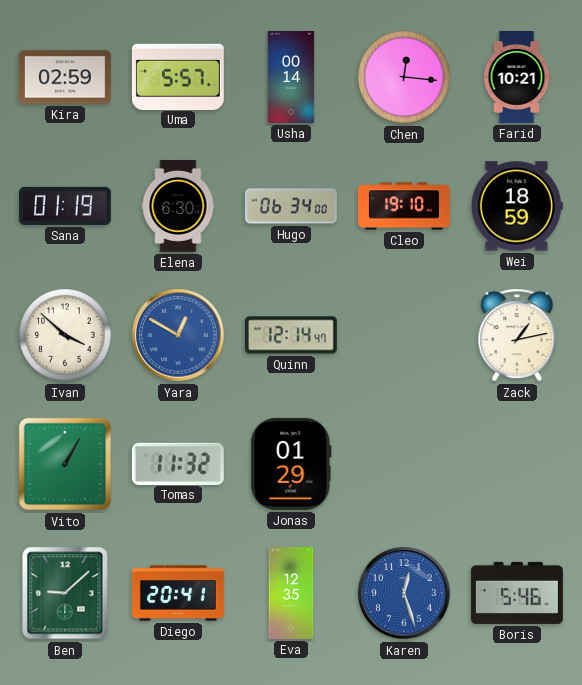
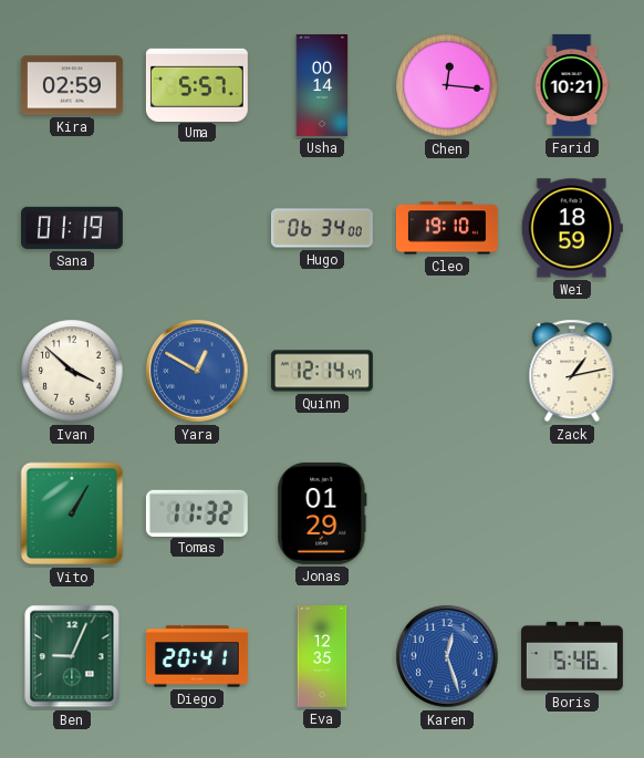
Elena: 6:30 -> none
Ben: 9:08 -> 9:04
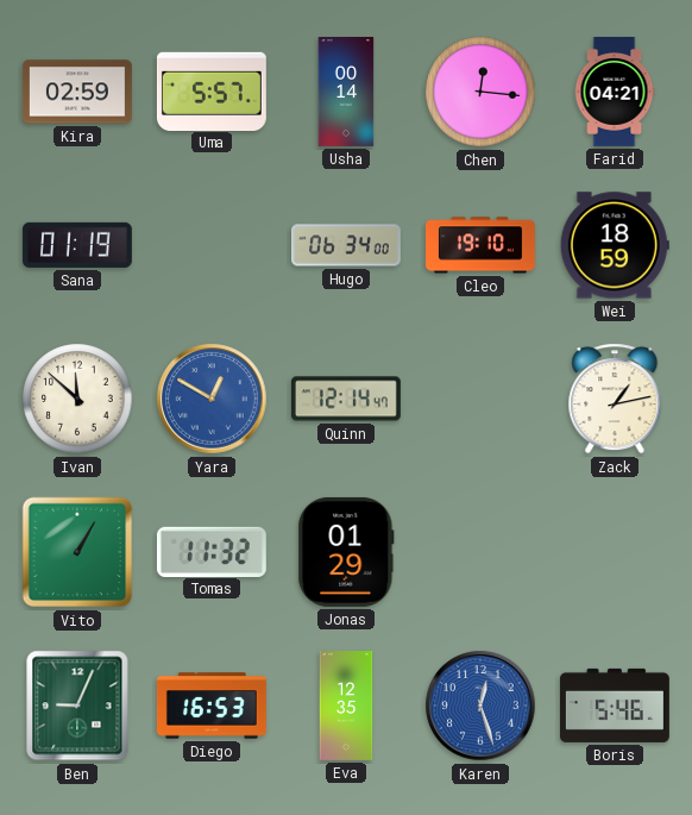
Farid: 10:21 -> 04:21
Ivan: 3:52 -> 11:52
Diego: 20:41 -> 16:53
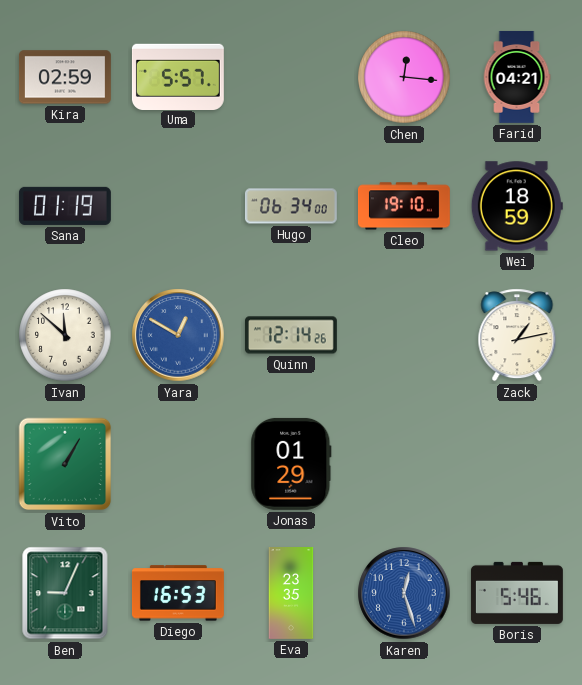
Usha: 00:14 -> none
Quinn: 12:14:47 -> 12:14:26
Tomas: 11:32 -> none
Eva: 12:35 -> 23:35
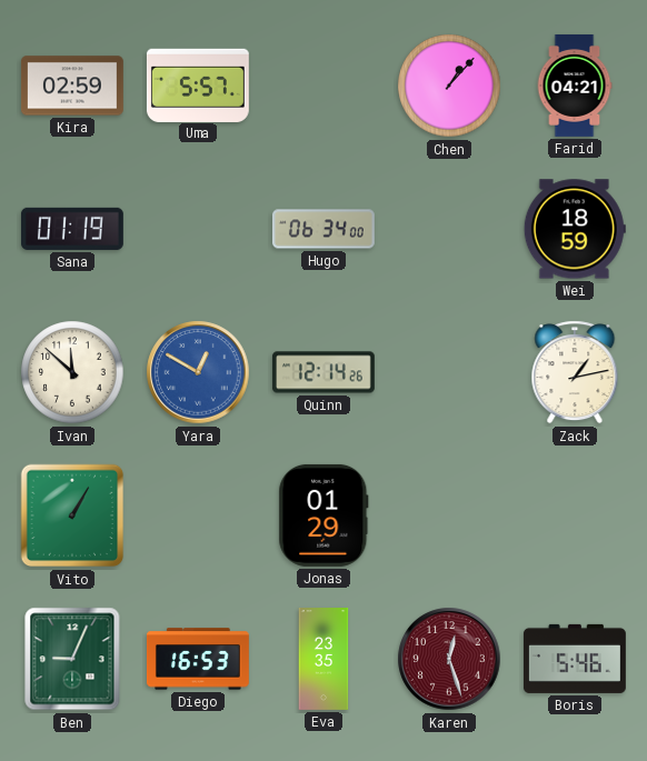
Chen: 12:16 -> 1:07
Cleo: 19:10 -> none
Karen dial: blue -> burgundy
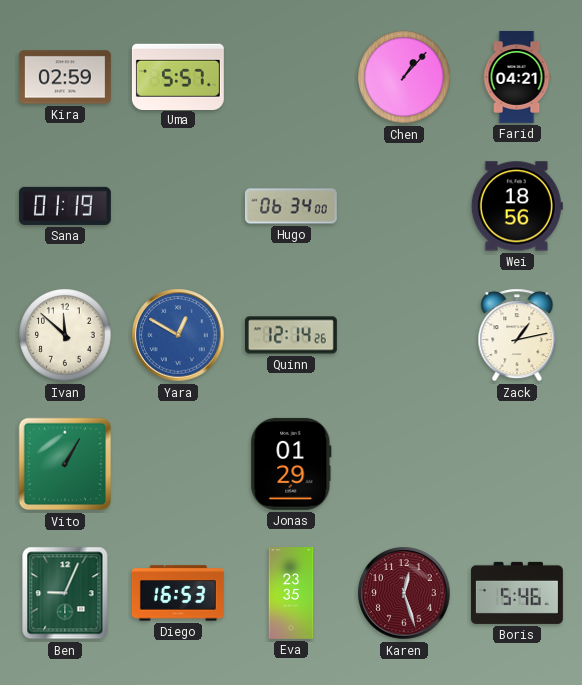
Wei: 18:59 -> 18:56
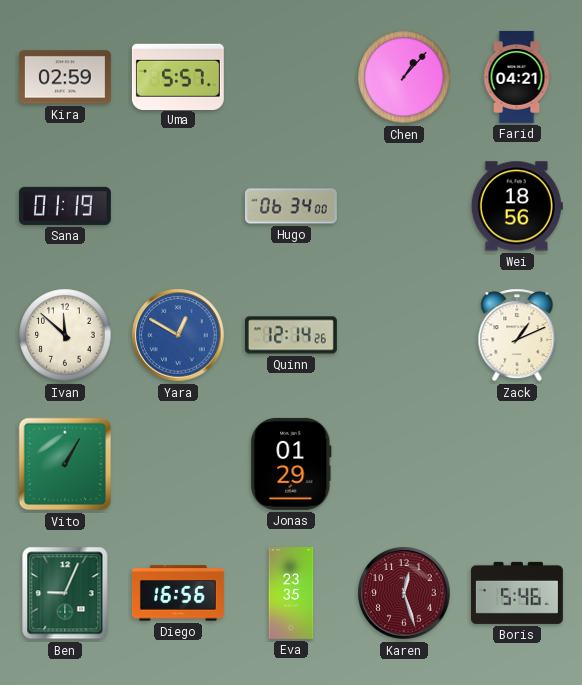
Zack: 1:13 -> 1:11
Diego: 16:53 -> 16:56
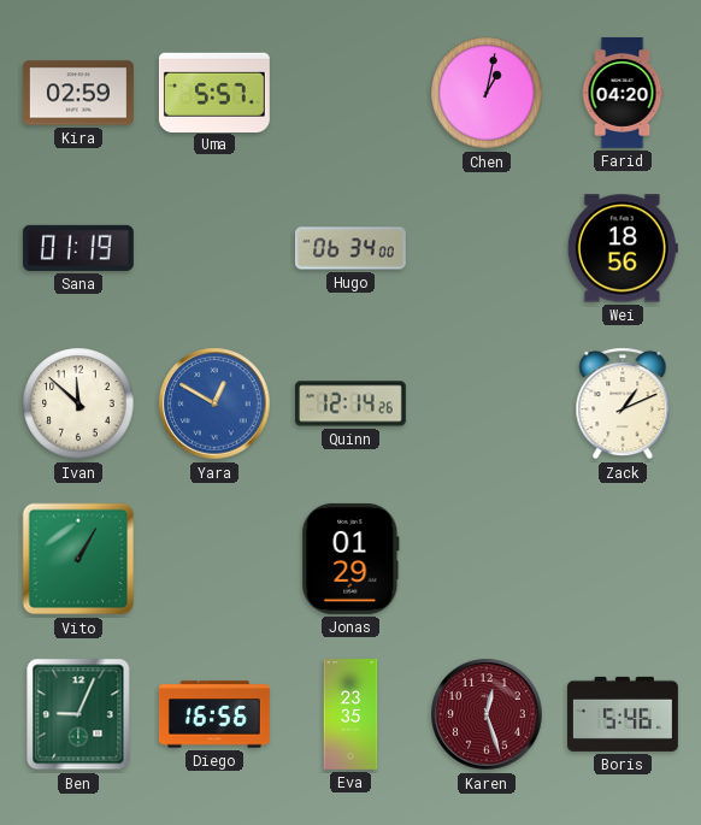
Chen: 1:07 -> 1:02
Farid: 04:21 -> 04:20
